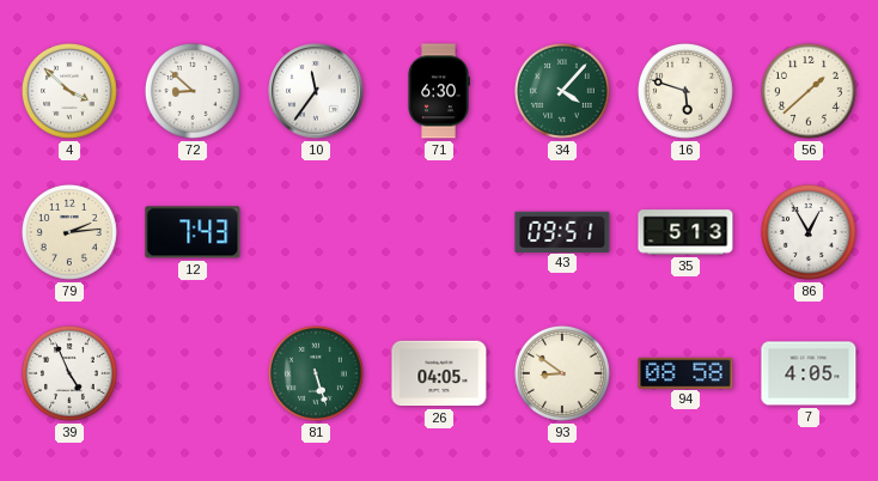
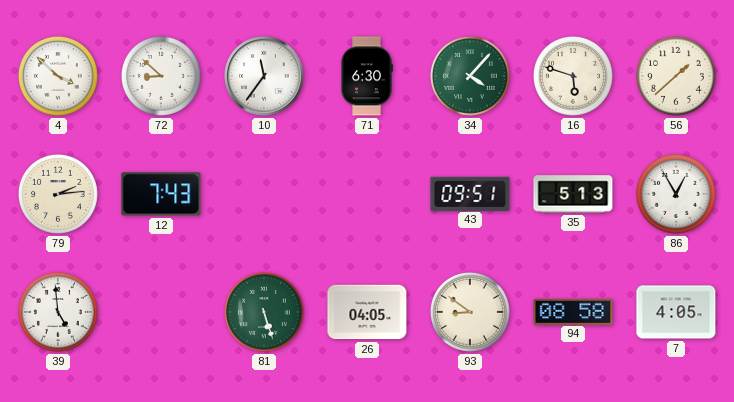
39: 4:56 -> 4:59
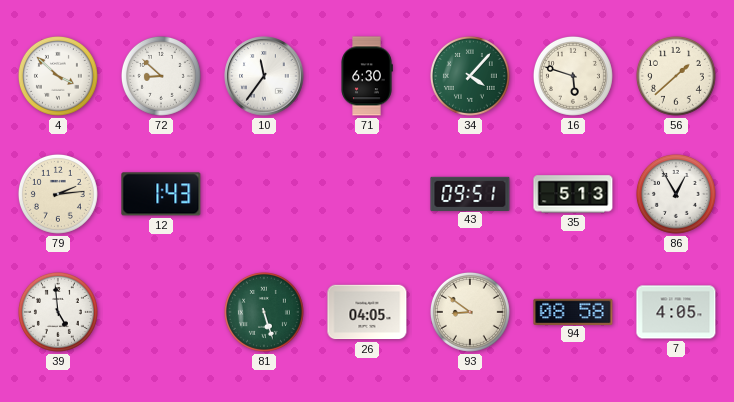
12: 7:43 -> 1:43
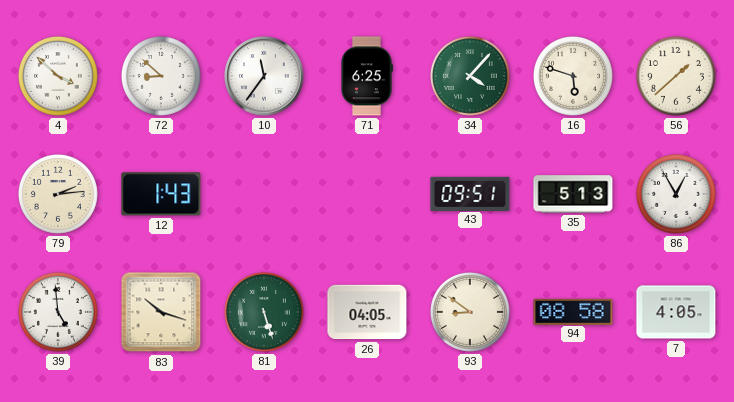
71: 6:30 -> 6:25
83: none -> 10:18
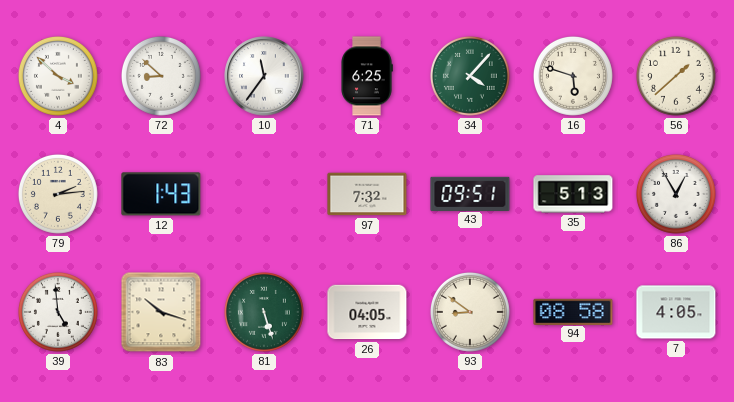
97: none -> 7:32
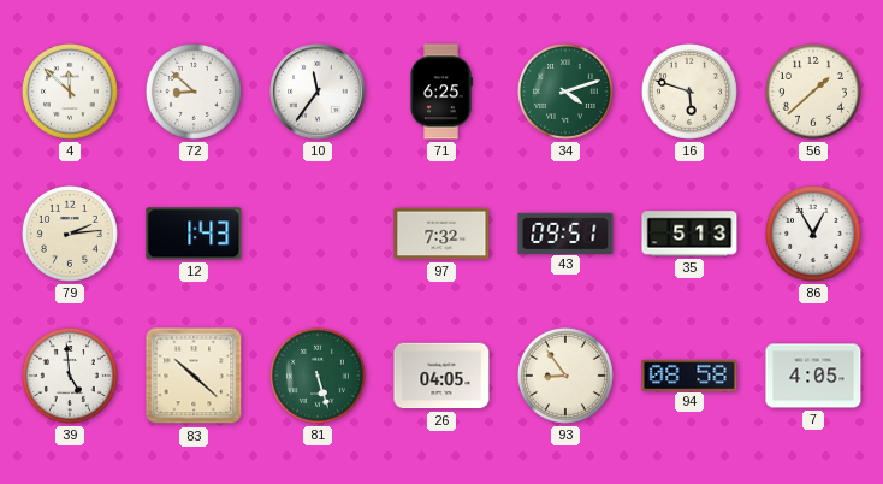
4: 3:52 -> 11:52
34: 4:07 -> 4:12
83: 10:18 -> 10:22
93: 8:51 -> 8:54
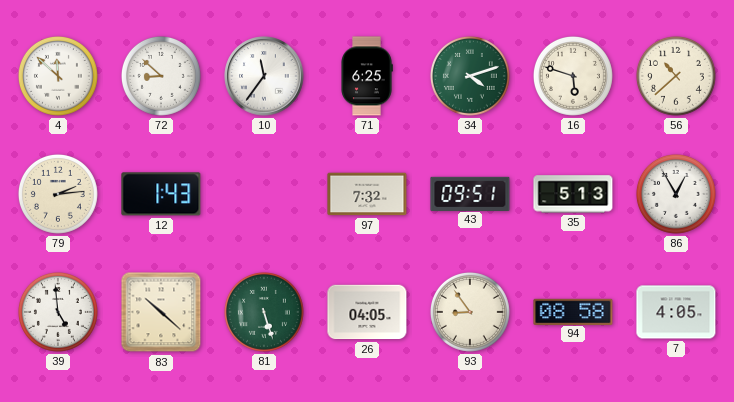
56: 1:38 -> 10:38
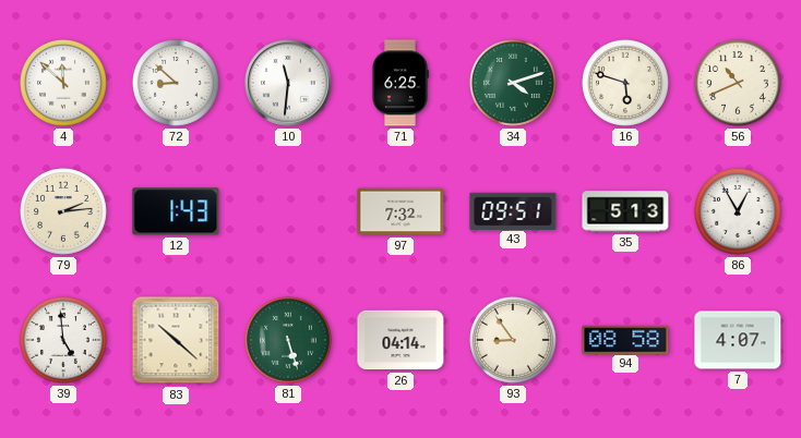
10: 11:36 -> 11:31
56: 10:38 -> 10:41
26: 04:05 -> 04:14
7: 4:05 -> 4:07
